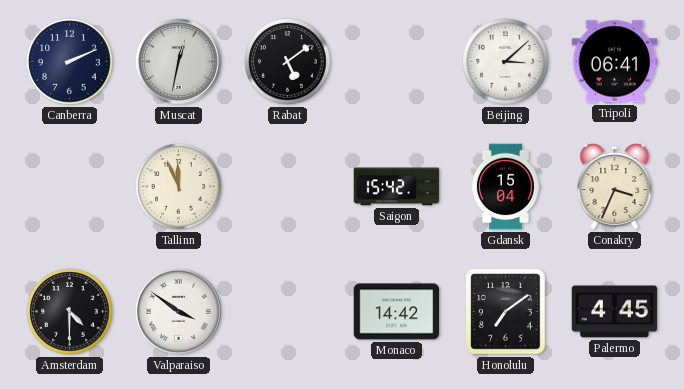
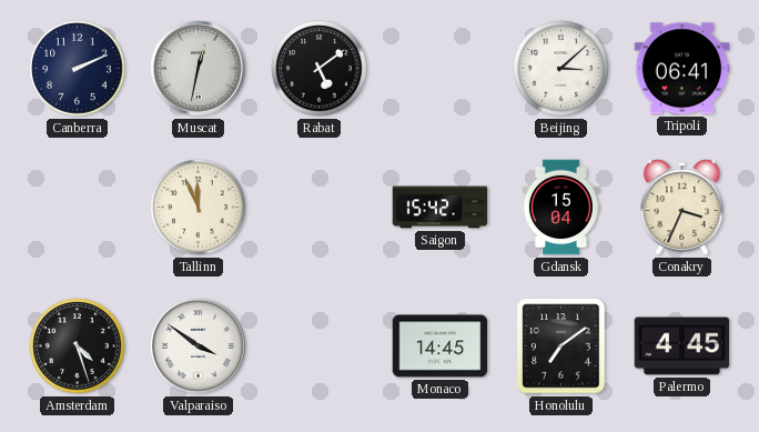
Amsterdam: 4:30 -> 4:27
Monaco: 14:42 -> 14:45
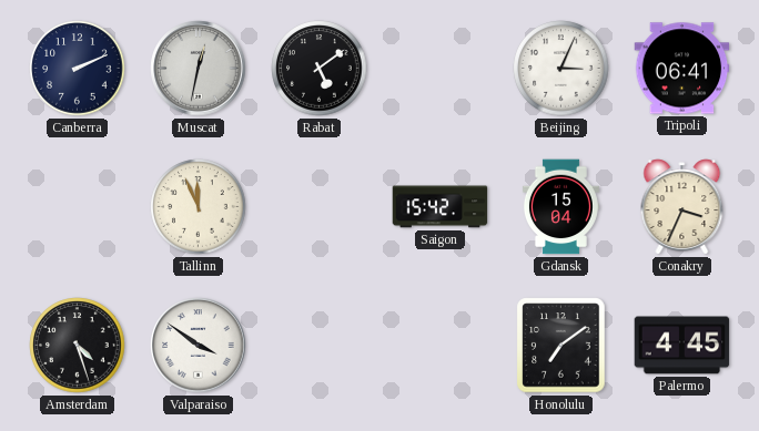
Beijing: 3:08 -> 3:04
Monaco: 14:45 -> none
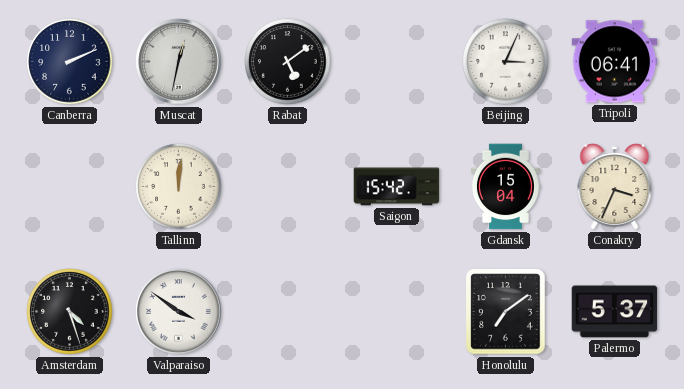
Tallinn: 11:56 -> 12:01
Palermo: 4:45 -> 5:37
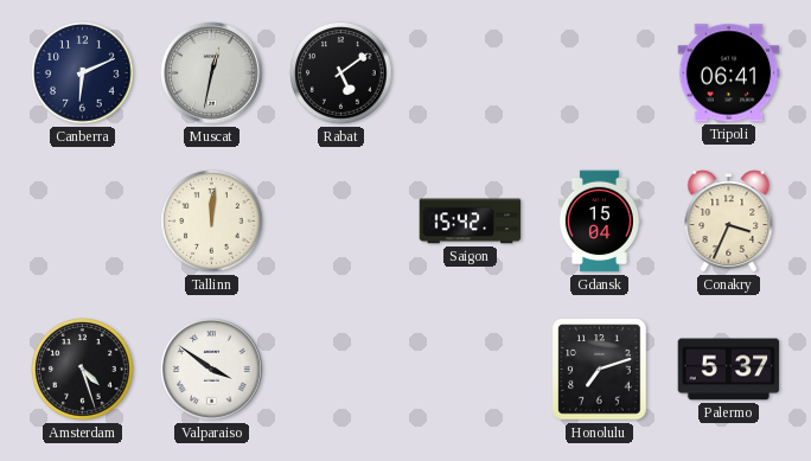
Canberra: 2:11 -> 6:11
Beijing: 3:04 -> none
Honolulu: 7:09 -> 7:12
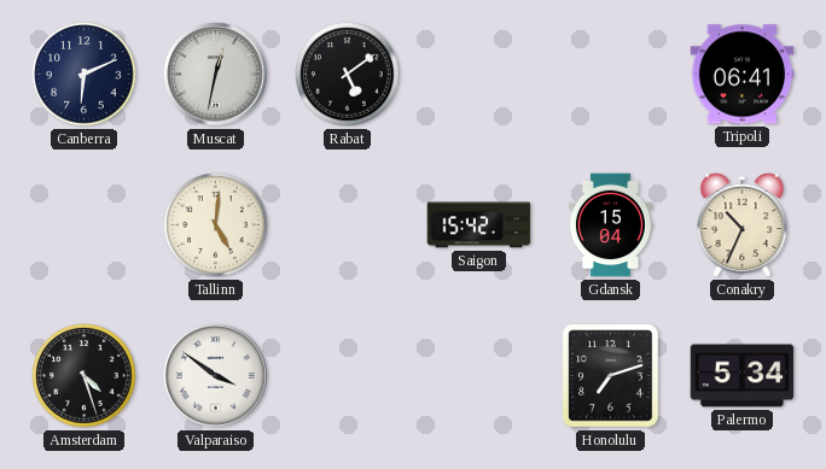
Tallinn: 12:01 -> 5:01
Conakry: 3:34 -> 10:34
Palermo: 5:37 -> 5:34
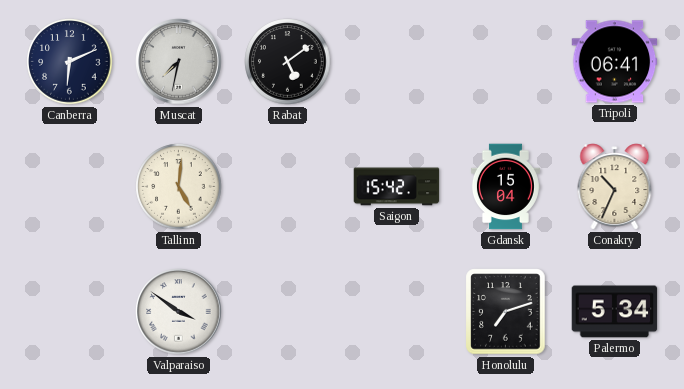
Muscat: 12:32 -> 7:32
Amsterdam: 4:27 -> none
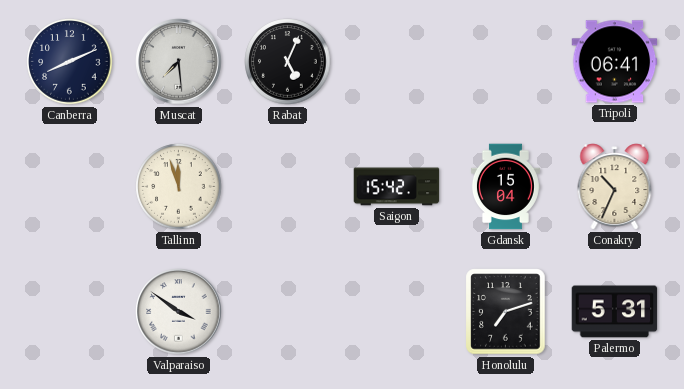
Canberra: 6:11 -> 8:11
Muscat: 7:32 -> 7:29
Rabat: 5:09 -> 5:04
Tallinn: 5:01 -> 11:57
Palermo: 5:34 -> 5:31
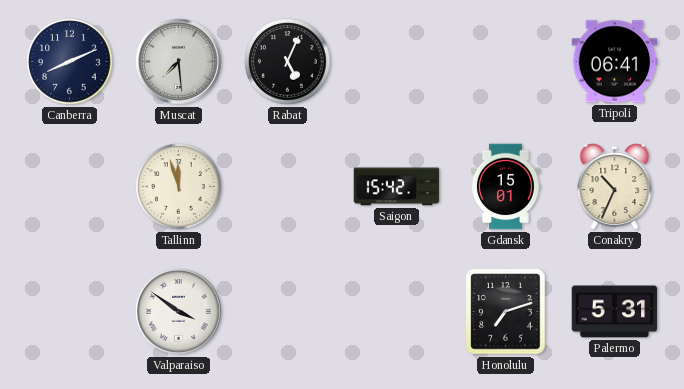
Gdansk: 15:04 -> 15:01
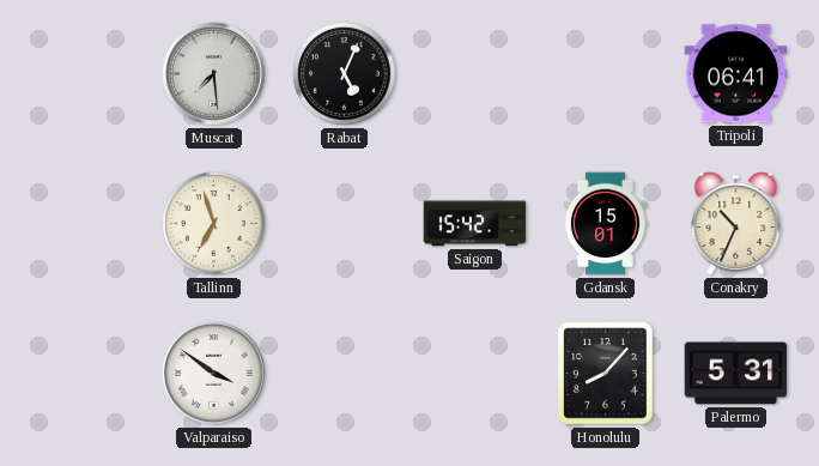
Canberra: 8:11 -> none
Tallinn: 11:57 -> 6:57
Honolulu: 7:12 -> 8:07
